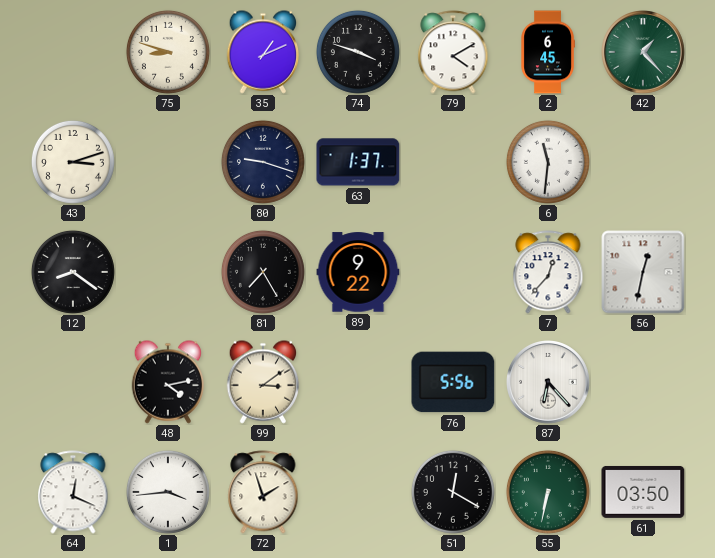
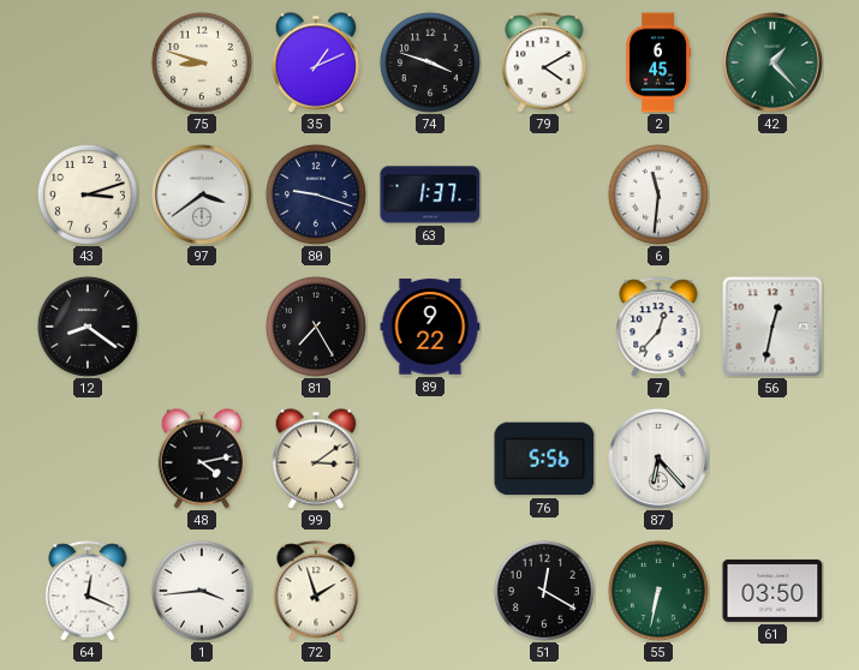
97: none -> 3:39
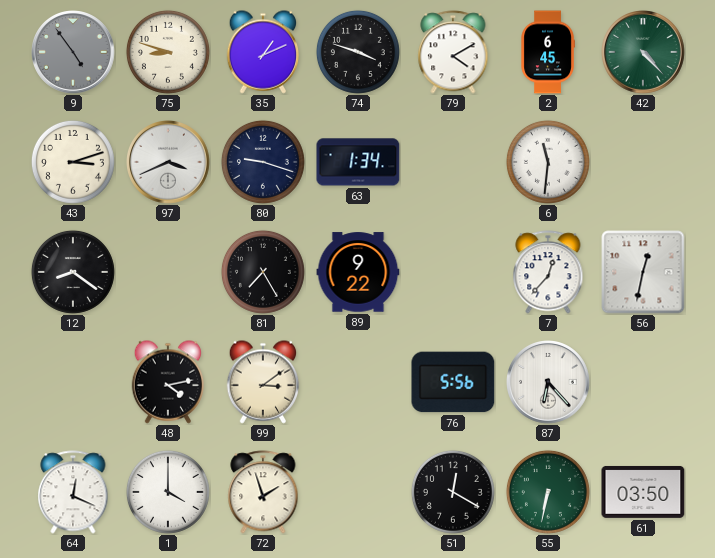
9: none -> 4:54
42: 1:23 -> 4:23
97: 3:39 -> 3:41
63: 1:37 -> 1:34
1: 3:44 -> 4:00
